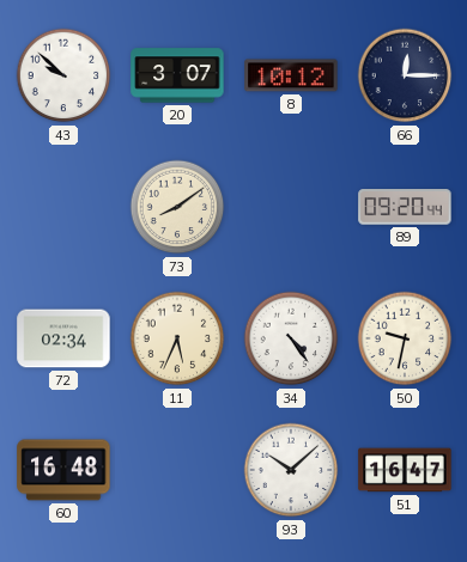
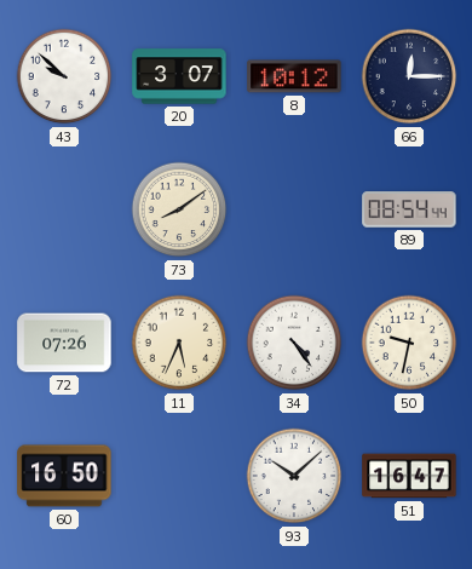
89: 09:20 -> 08:54
72: 02:34 -> 07:26
60: 16:48 -> 16:50
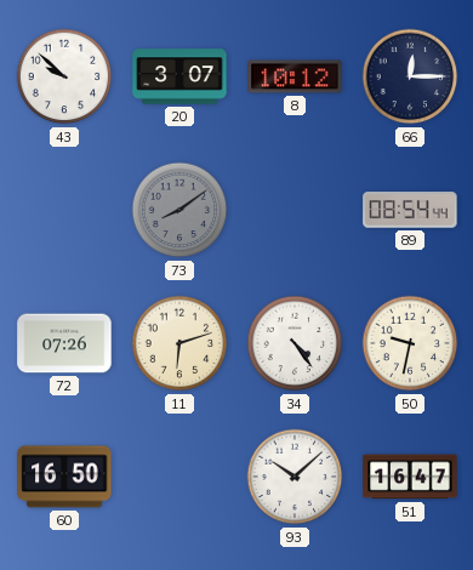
73 dial: cream -> grey
11: 5:34 -> 6:12
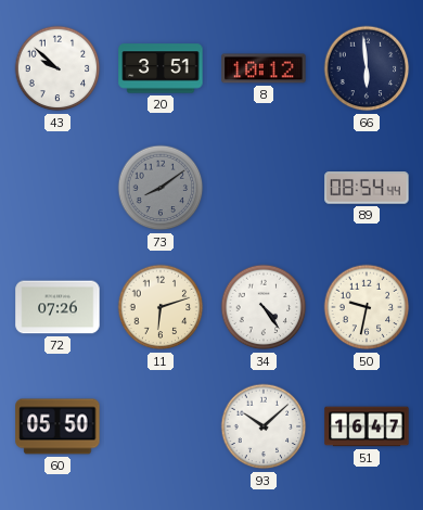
20: 3:07 -> 3:51
66: 12:15 -> 5:59
60: 16:50 -> 05:50
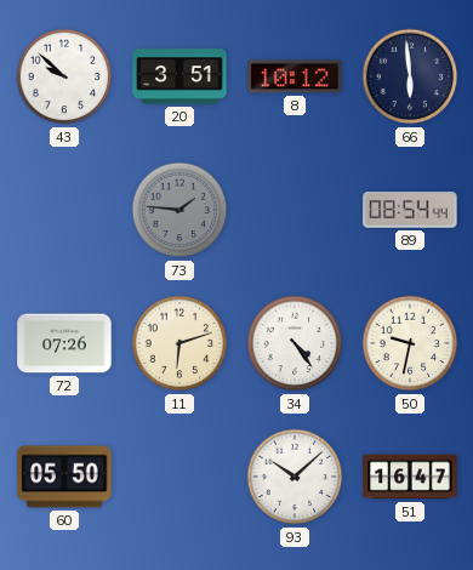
73: 8:09 -> 1:46
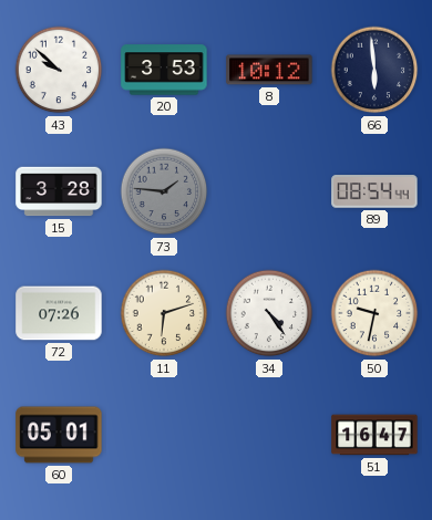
20: 3:51 -> 3:53
15: none -> 3:28
60: 05:50 -> 05:01
93: 10:08 -> none
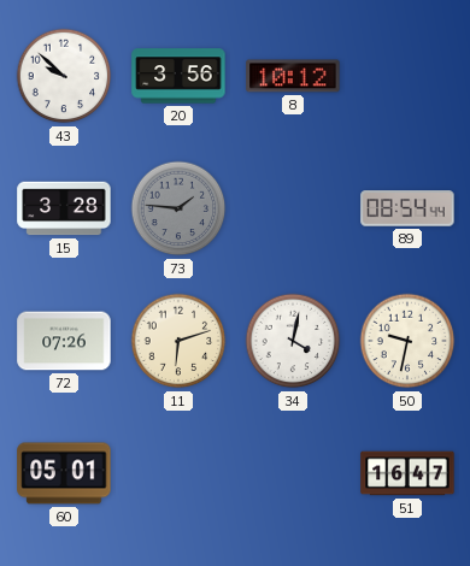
20: 3:53 -> 3:56
66: 5:59 -> none
34: 4:24 -> 4:02
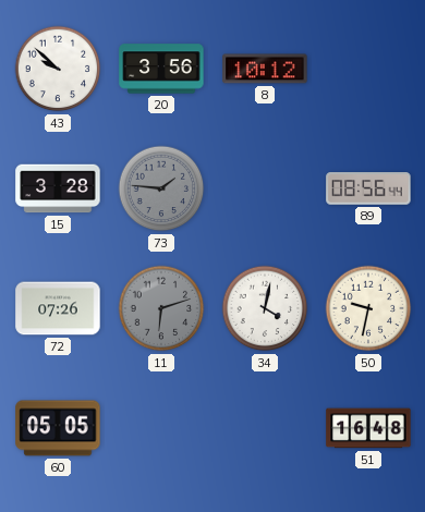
89: 08:54 -> 08:56
11 dial: cream -> grey
60: 05:01 -> 05:05
51: 16:47 -> 16:48
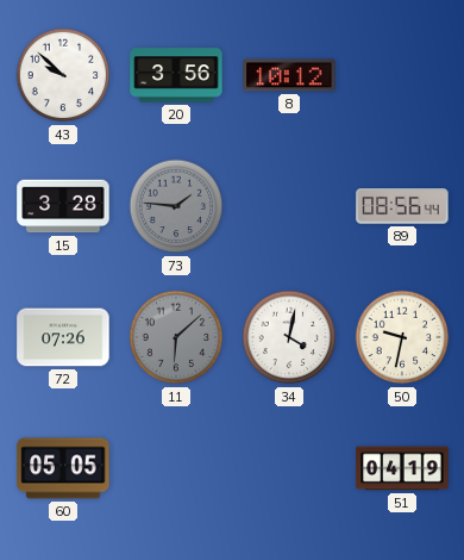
11: 6:12 -> 6:08
51: 16:48 -> 04:19
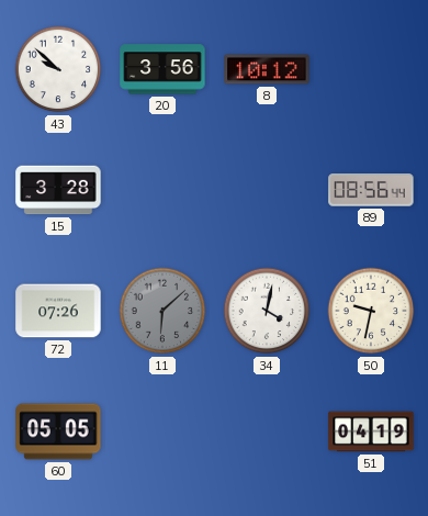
73: 1:46 -> none
